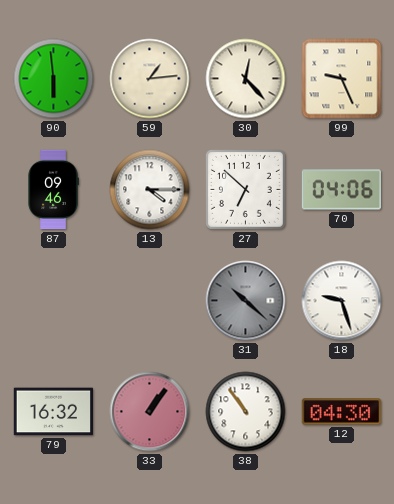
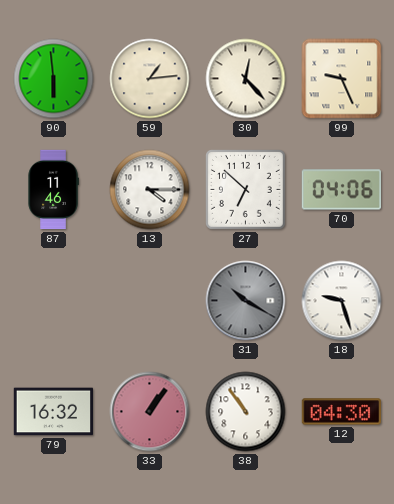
87: 09:46 -> 11:46
31: 10:22 -> 10:20
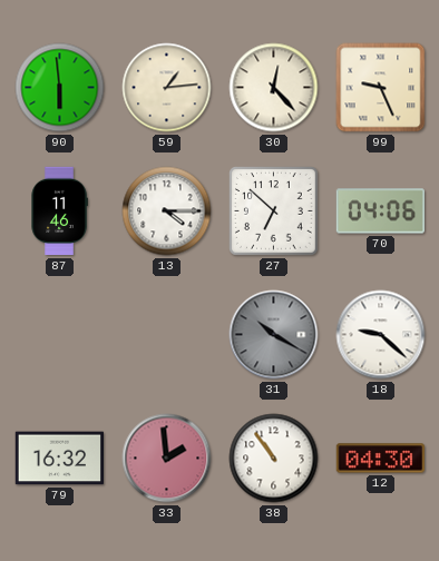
18: 9:27 -> 9:22
33: 1:06 -> 1:59
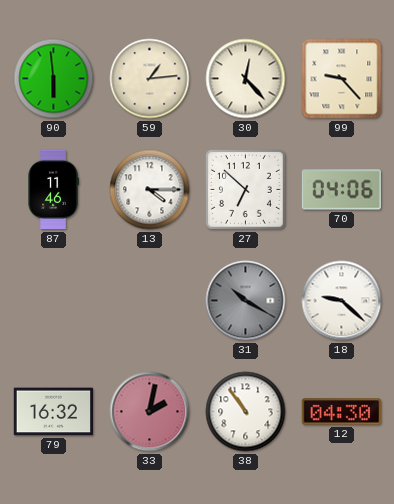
99: 9:26 -> 9:23
33: 1:59 -> 2:02
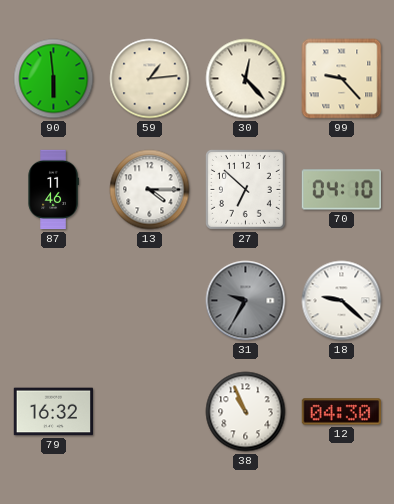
70: 04:06 -> 04:10
31: 10:20 -> 9:35
33: 2:02 -> none
38: 10:54 -> 10:56
